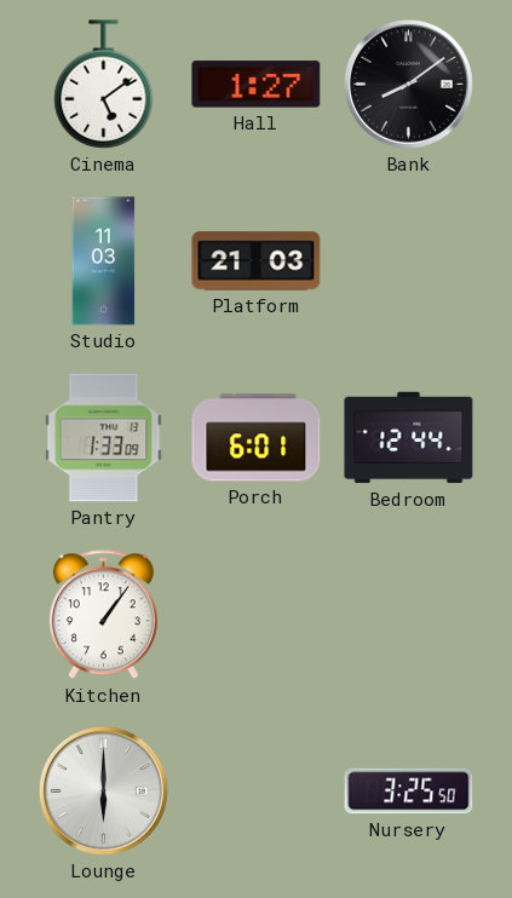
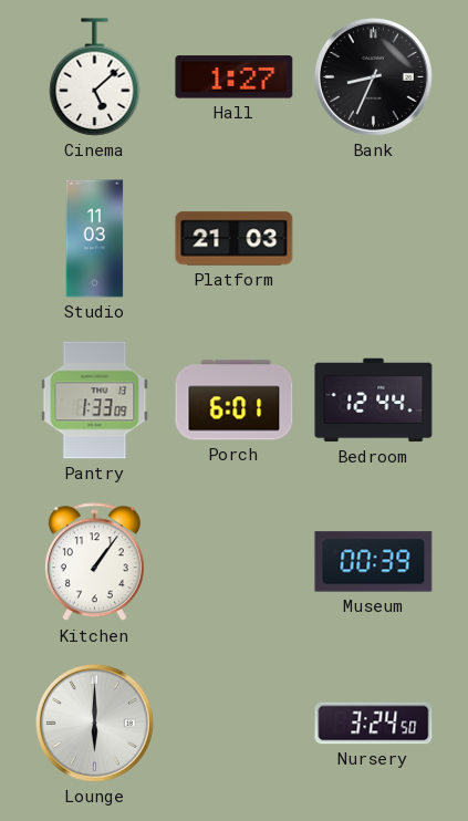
Cinema: 5:09 -> 5:08
Bank: 8:09 -> 8:34
Museum: none -> 00:39
Nursery: 3:25 -> 3:24
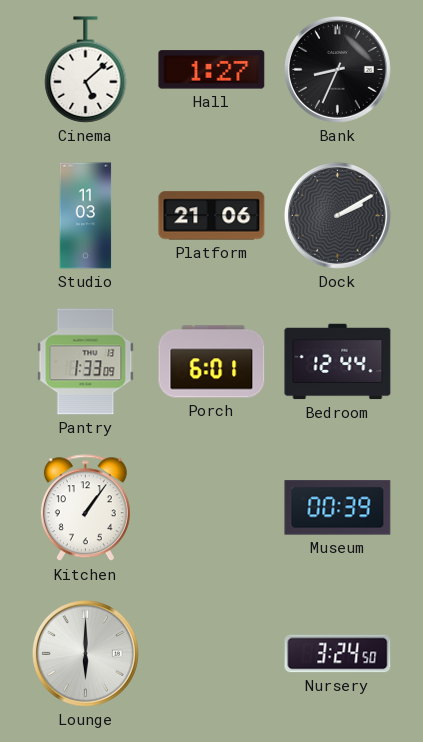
Platform: 21:03 -> 21:06
Dock: none -> 2:10
